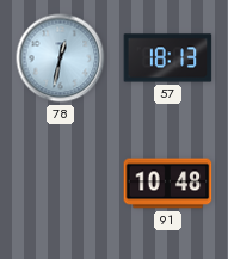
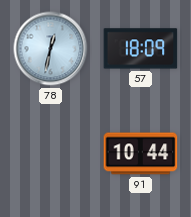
57: 18:13 -> 18:09
91: 10:48 -> 10:44
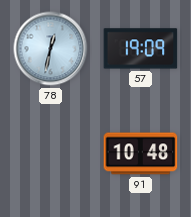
57: 18:09 -> 19:09
91: 10:44 -> 10:48
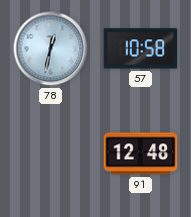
57: 19:09 -> 10:58
91: 10:48 -> 12:48
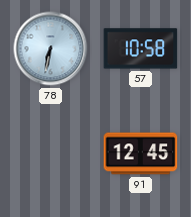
78: 12:32 -> 6:32
91: 12:48 -> 12:45
